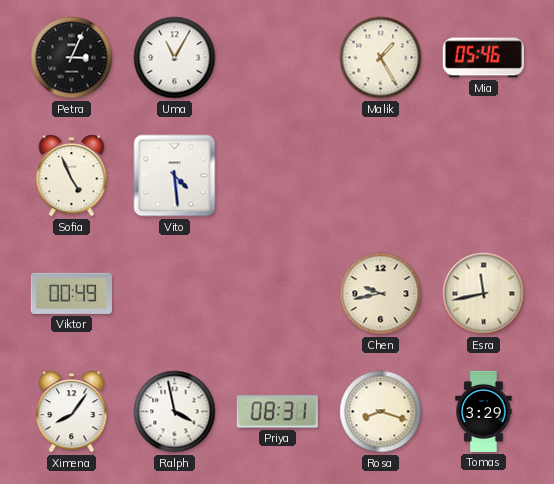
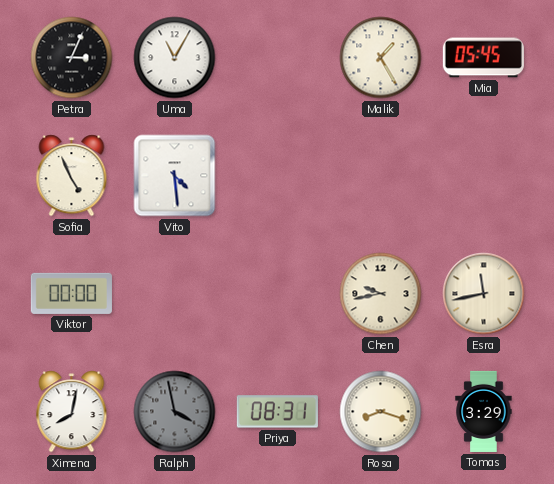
Mia: 05:46 -> 05:45
Viktor: 00:49 -> 00:00
Ximena: 8:06 -> 8:02
Ralph dial: white -> grey
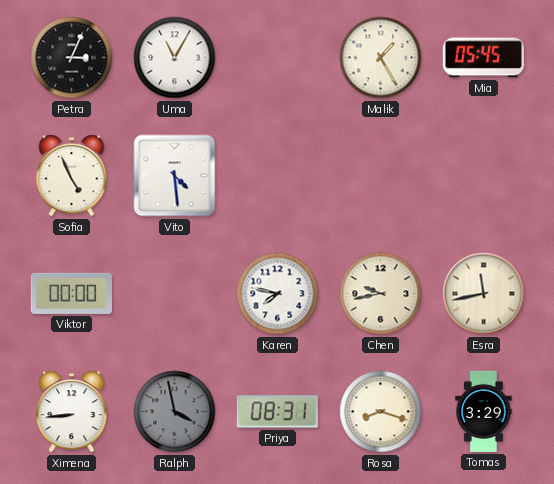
Karen: none -> 7:47
Ximena: 8:02 -> 8:44
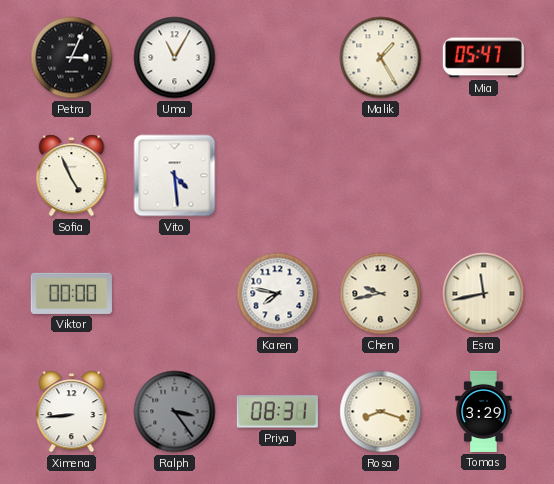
Mia: 05:45 -> 05:47
Ralph: 3:58 -> 3:24
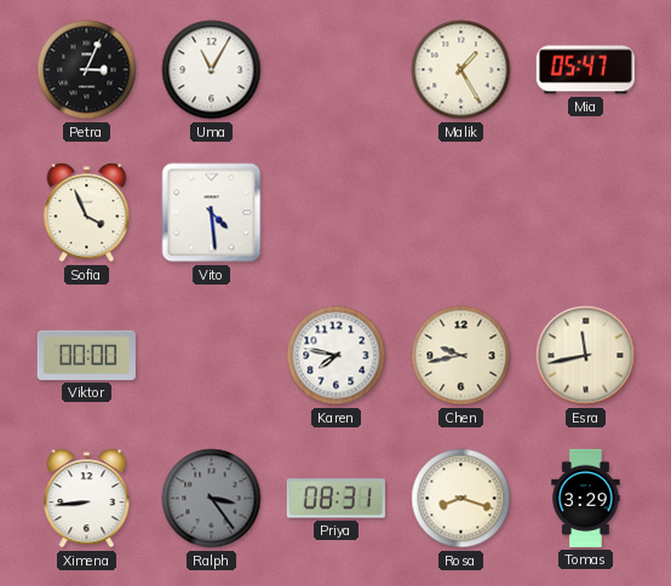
Sofia: 4:56 -> 3:56
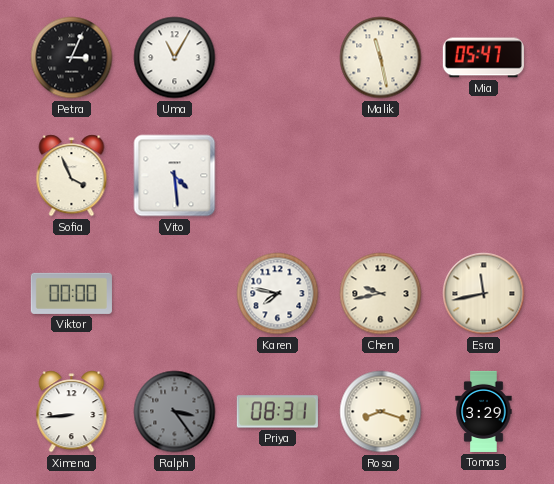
Malik: 1:25 -> 11:28
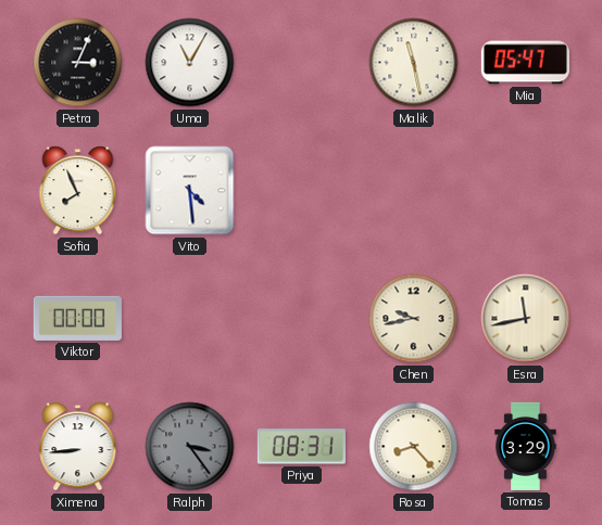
Sofia: 3:56 -> 7:56
Karen: 7:47 -> none
Rosa: 8:18 -> 8:23
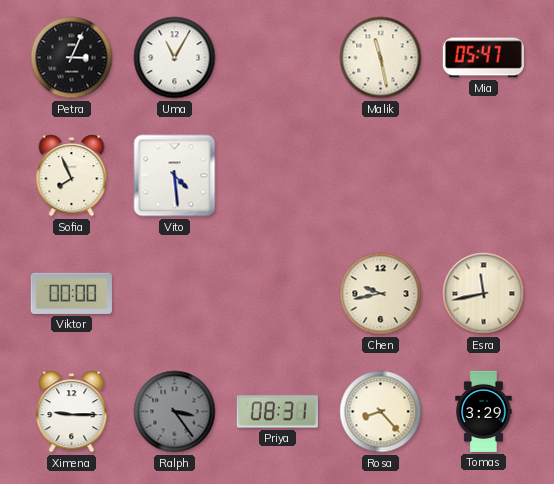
Ximena: 8:44 -> 9:15
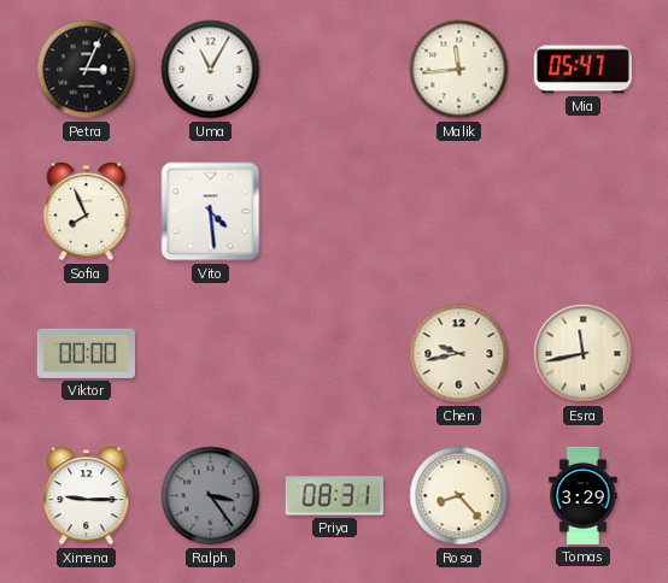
Malik: 11:28 -> 11:44
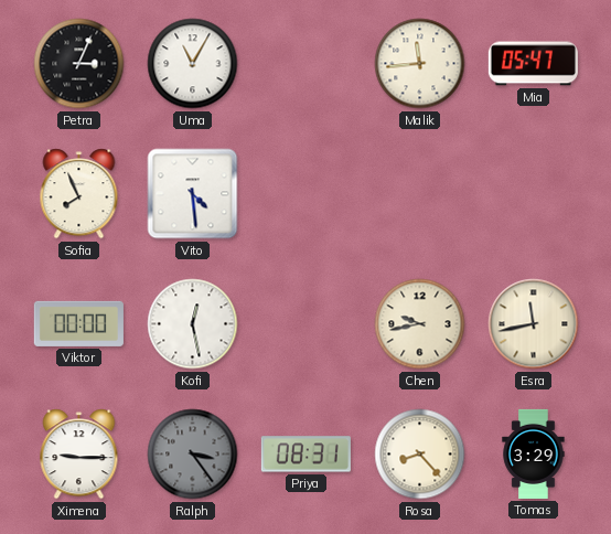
Kofi: none -> 12:28
